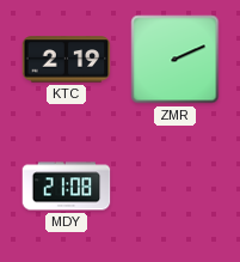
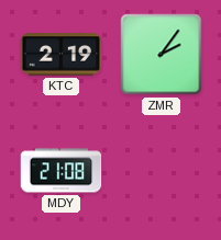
ZMR: 2:11 -> 2:06
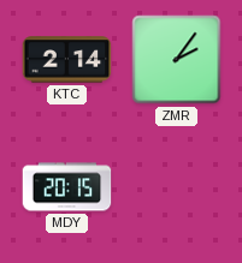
KTC: 2:19 -> 2:14
MDY: 21:08 -> 20:15
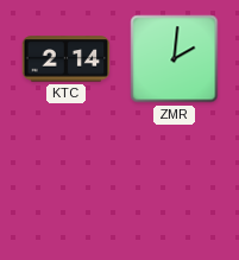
ZMR: 2:06 -> 2:01
MDY: 20:15 -> none
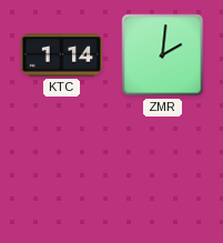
KTC: 2:14 -> 1:14
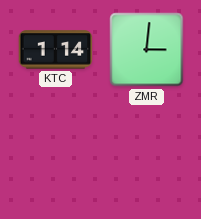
ZMR: 2:01 -> 3:01
